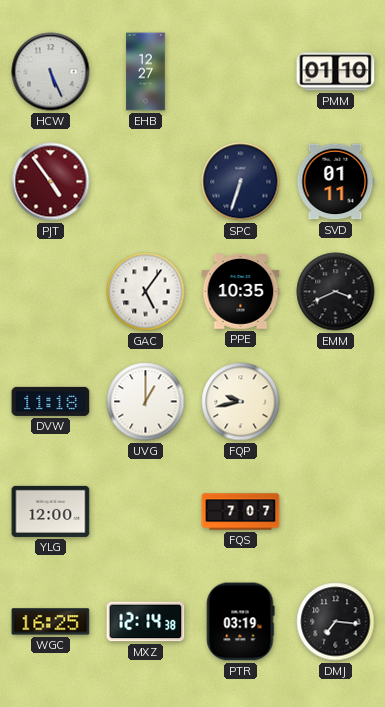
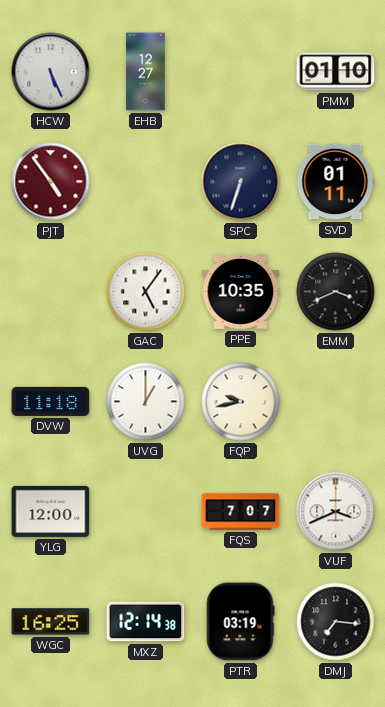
VUF: none -> 3:41
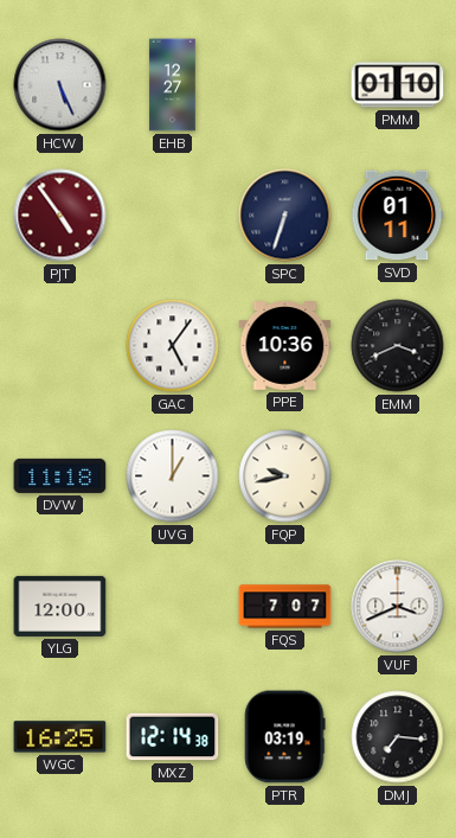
PPE: 10:35 -> 10:36
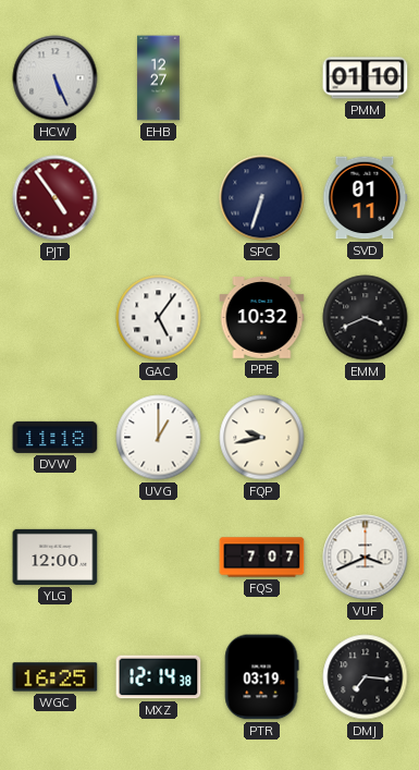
PPE: 10:36 -> 10:32
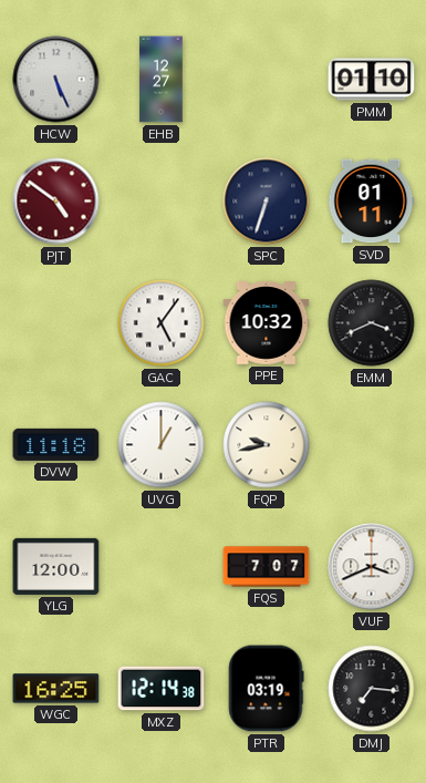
PJT: 4:54 -> 4:51
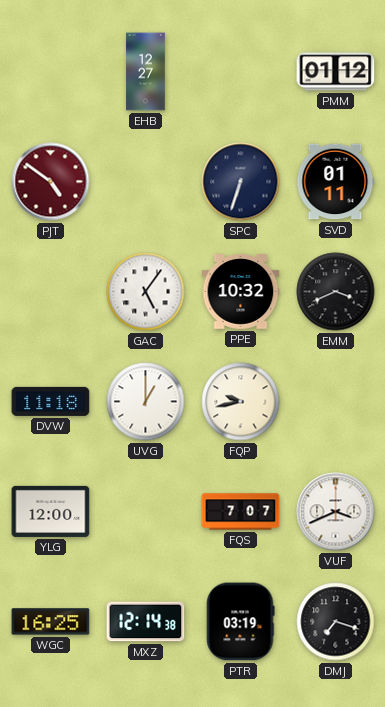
HCW: 5:26 -> none
PMM: 01:10 -> 01:12
DMJ: 7:16 -> 7:18
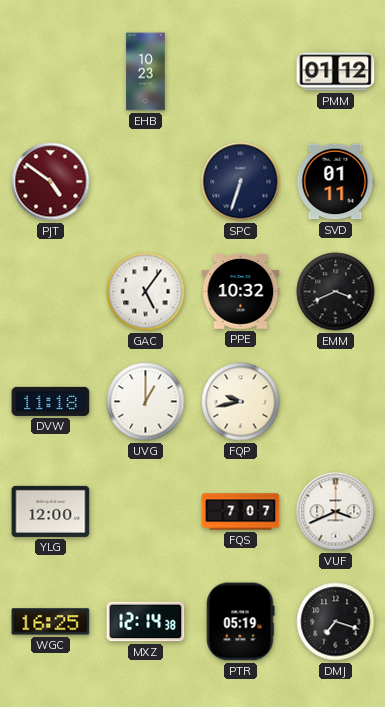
EHB: 12:27 -> 10:23
PTR: 03:19 -> 05:19
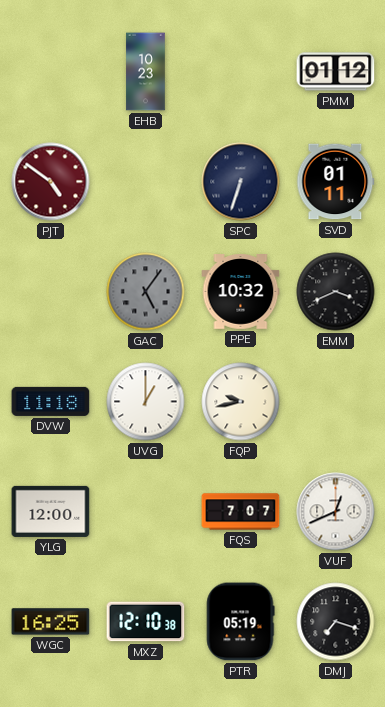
GAC dial: white -> grey
VUF: 3:41 -> 12:41
MXZ: 12:14 -> 12:10
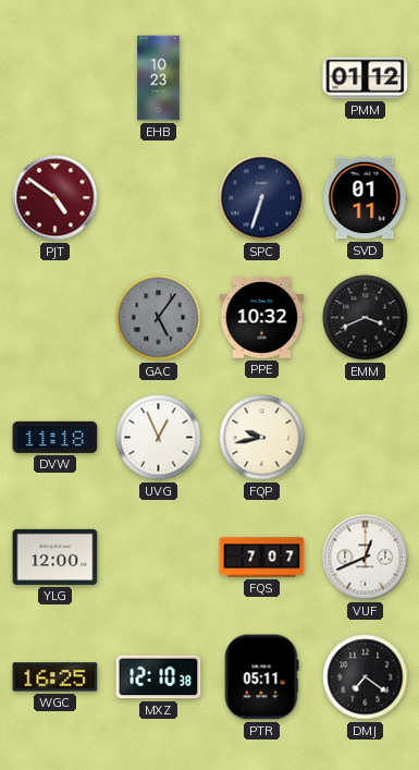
UVG: 1:00 -> 12:56
PTR: 05:19 -> 05:11
DMJ: 7:18 -> 7:21
